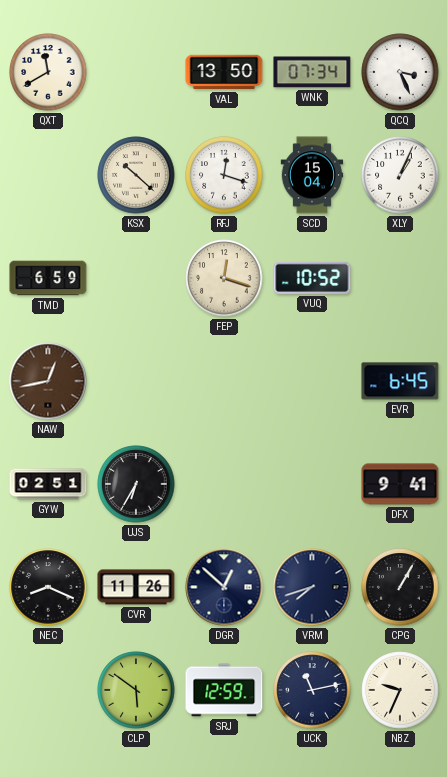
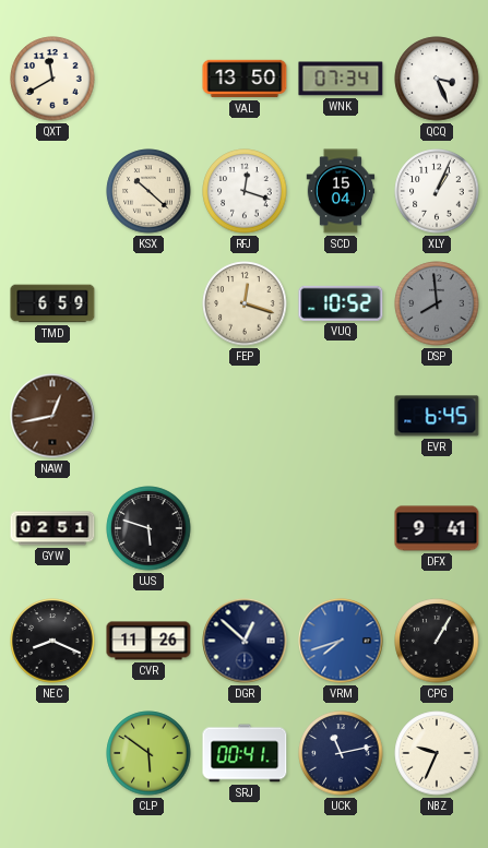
DSP: none -> 7:59
UJS: 6:35 -> 5:48
VRM dial: navy -> blue
SRJ: 12:59 -> 00:41
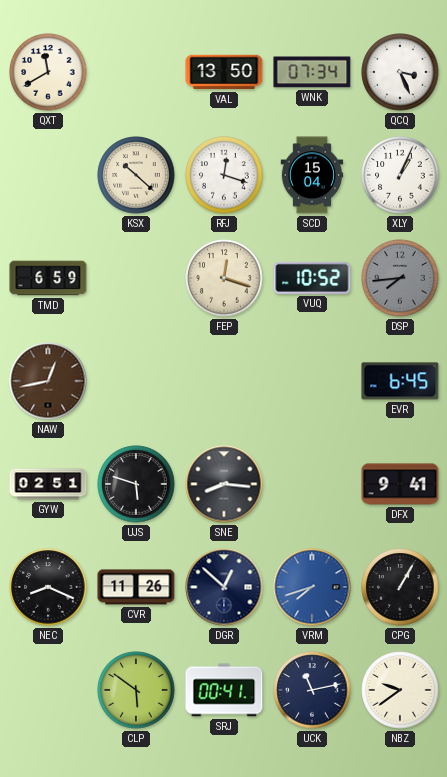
DSP: 7:59 -> 7:44
SNE: none -> 8:16
NBZ: 9:34 -> 9:39
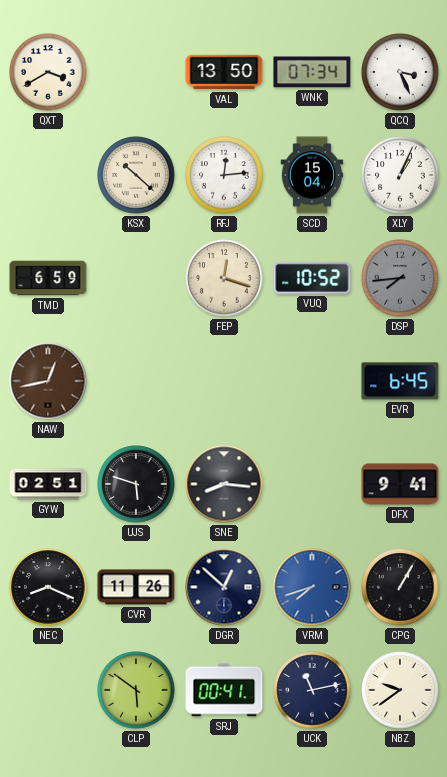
QXT: 11:40 -> 3:40
RFJ: 12:18 -> 12:14
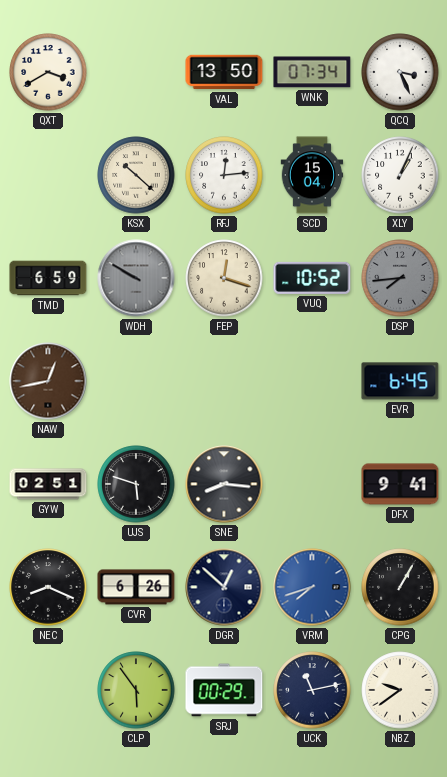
WDH: none -> 9:50
CVR: 11:26 -> 6:26
CLP: 5:51 -> 5:54
SRJ: 00:41 -> 00:29
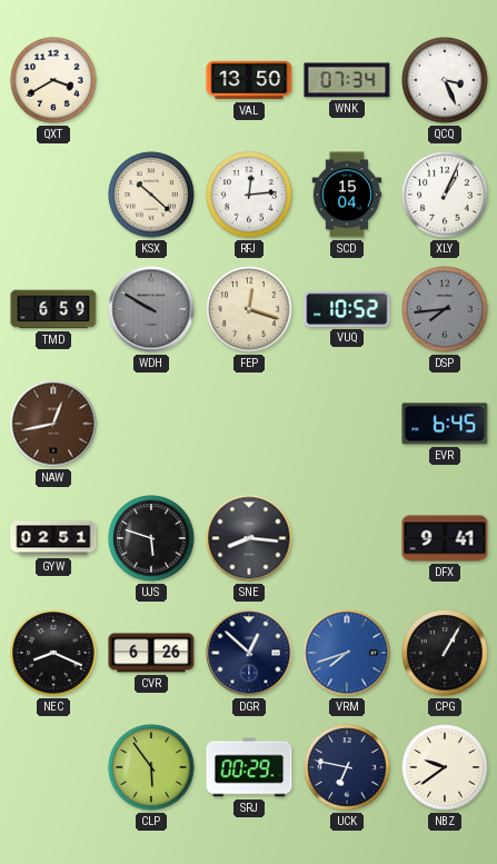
UCK: 11:13 -> 6:47
